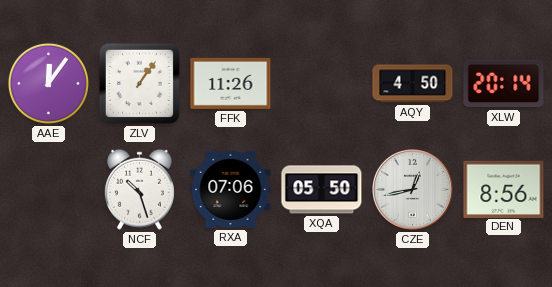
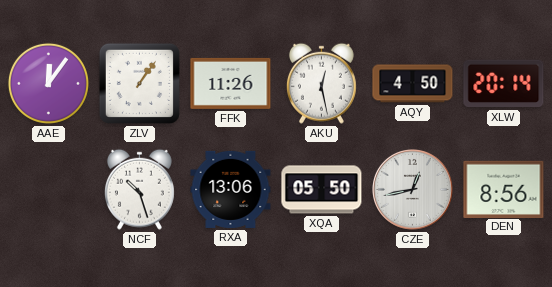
AKU: none -> 12:28
RXA: 07:06 -> 13:06
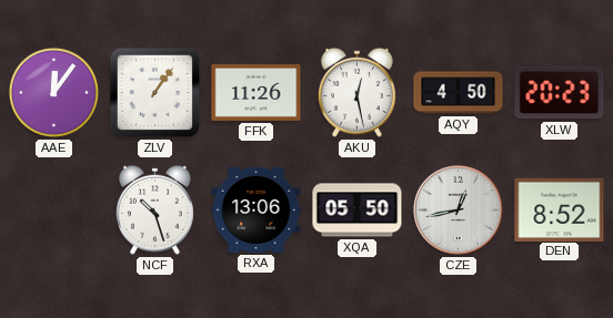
XLW: 20:14 -> 20:23
DEN: 8:56 -> 8:52
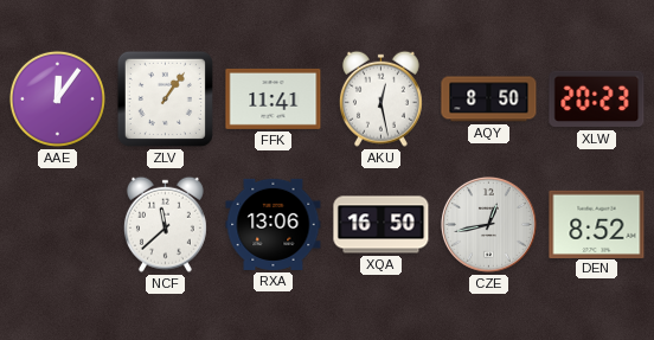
FFK: 11:26 -> 11:41
AQY: 4:50 -> 8:50
NCF: 10:27 -> 11:38
XQA: 05:50 -> 16:50
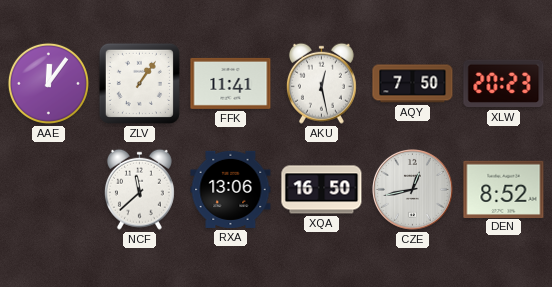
AQY: 8:50 -> 7:50
